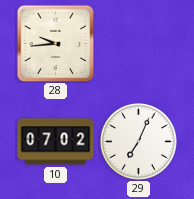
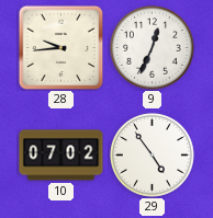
9: none -> 12:34
29: 7:04 -> 4:54
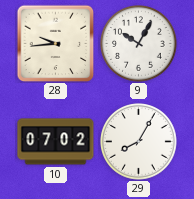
9: 12:34 -> 10:05
29: 4:54 -> 8:05
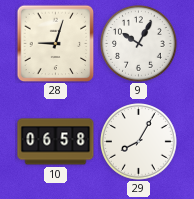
28: 9:44 -> 9:03
10: 07:02 -> 06:58
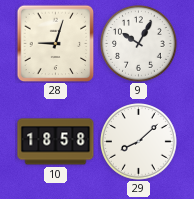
10: 06:58 -> 18:58
29: 8:05 -> 8:08
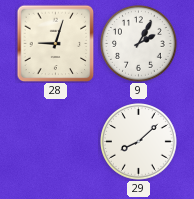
9: 10:05 -> 2:05
10: 18:58 -> none
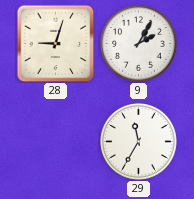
29: 8:08 -> 11:35
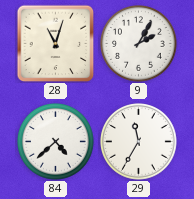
28: 9:03 -> 11:03
84: none -> 4:38
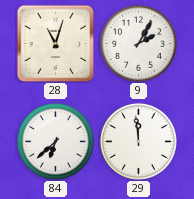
84: 4:38 -> 6:38
29: 11:35 -> 11:59
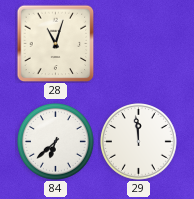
9: 2:05 -> none
